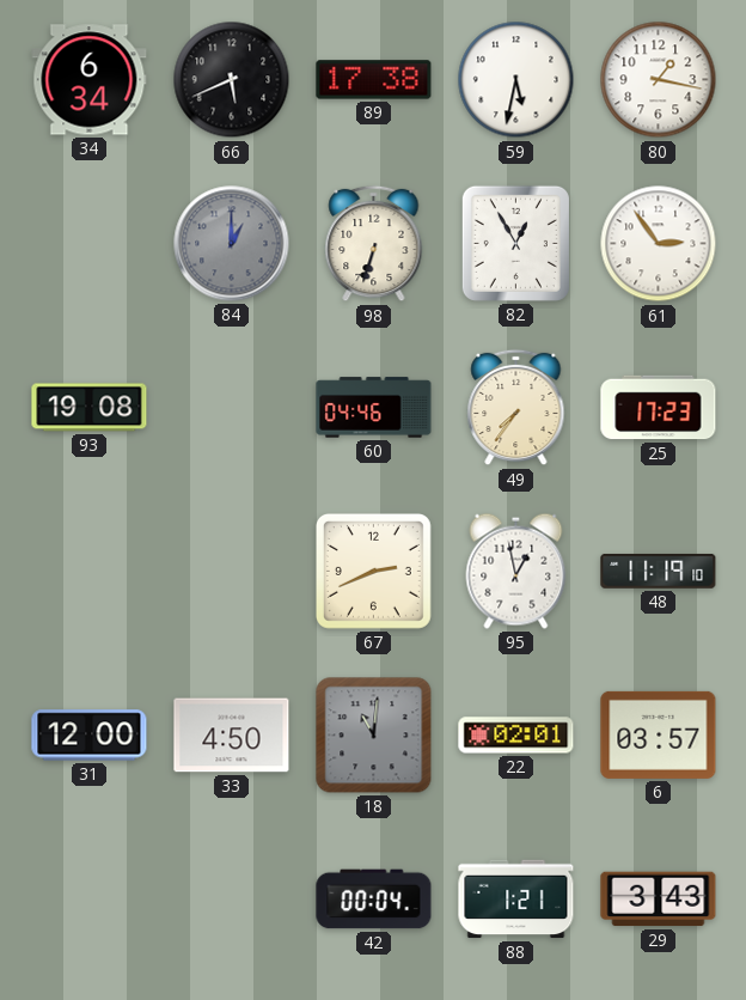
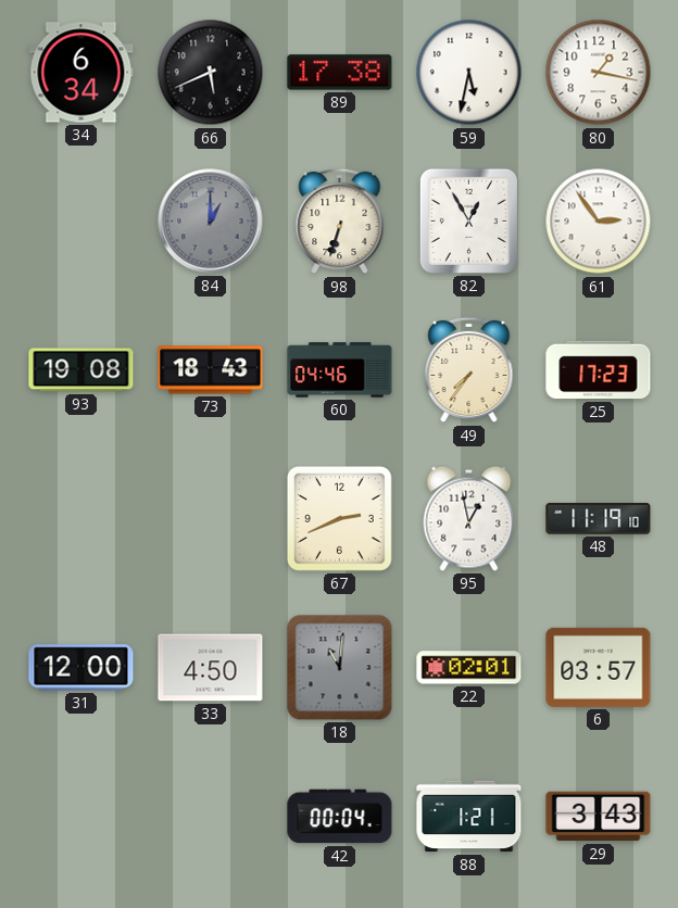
73: none -> 18:43
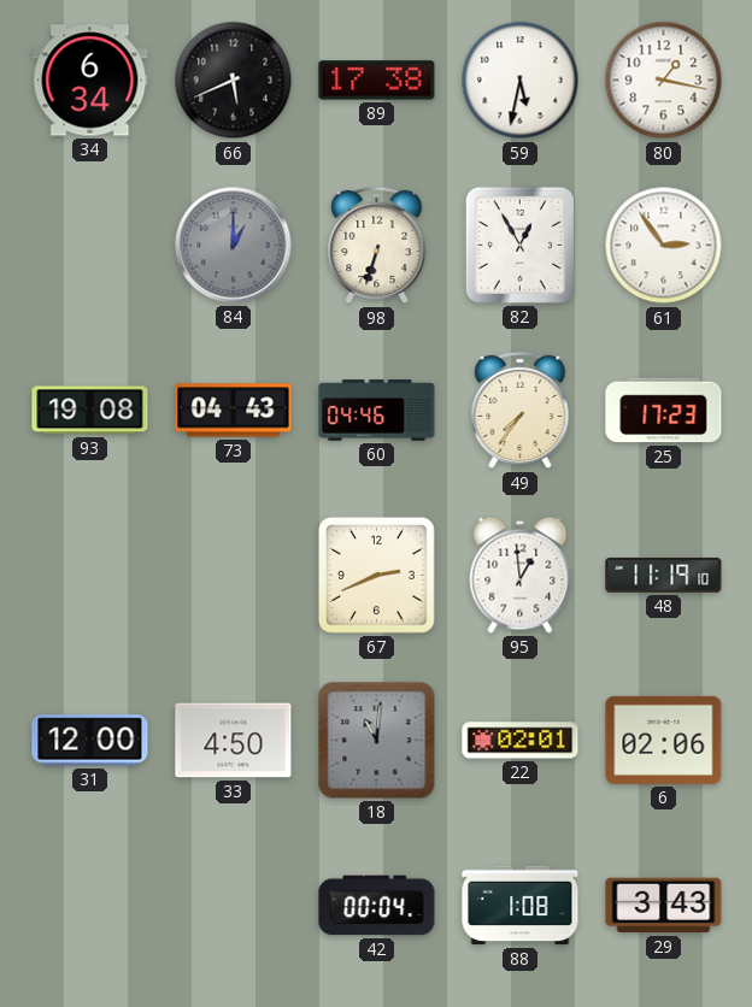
73: 18:43 -> 04:43
95: 12:58 -> 12:59
6: 03:57 -> 02:06
88: 1:21 -> 1:08
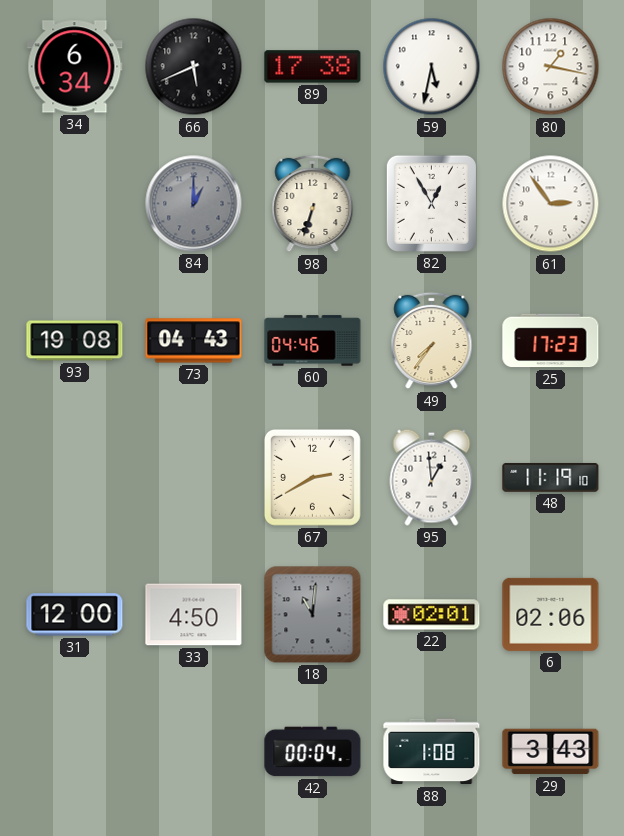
67: 2:41 -> 2:40
